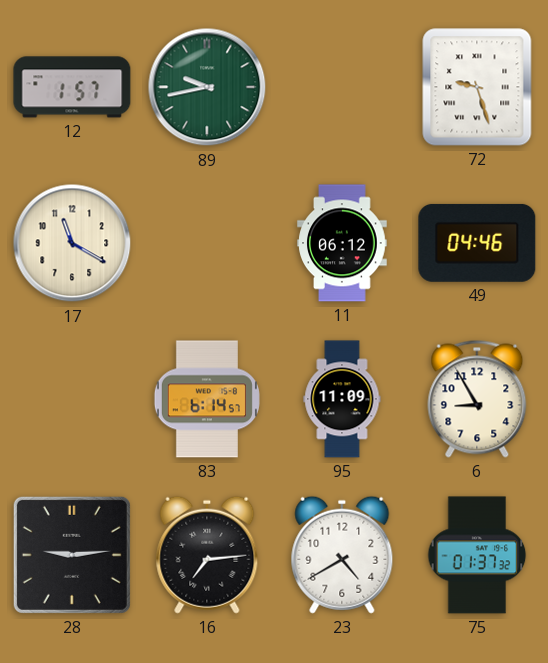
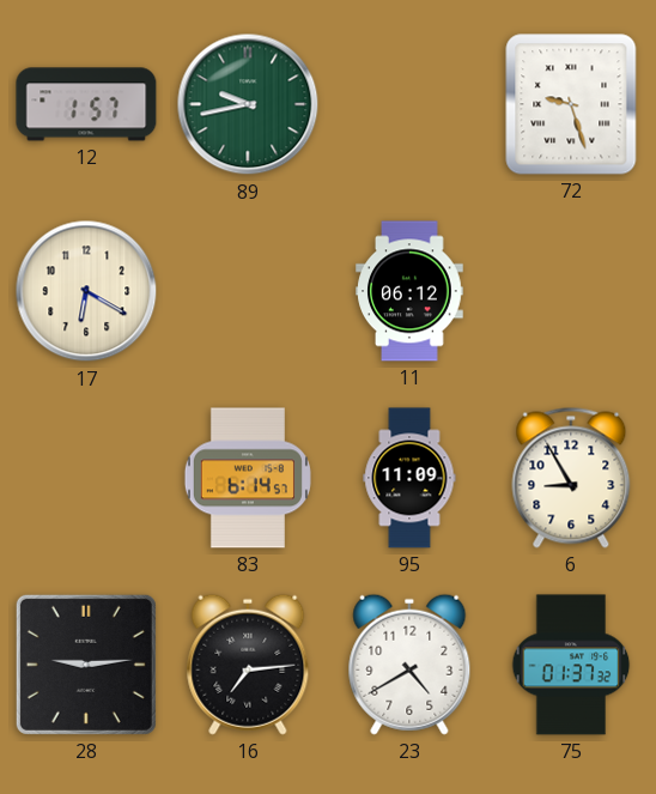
17: 11:20 -> 6:20
49: 04:46 -> none
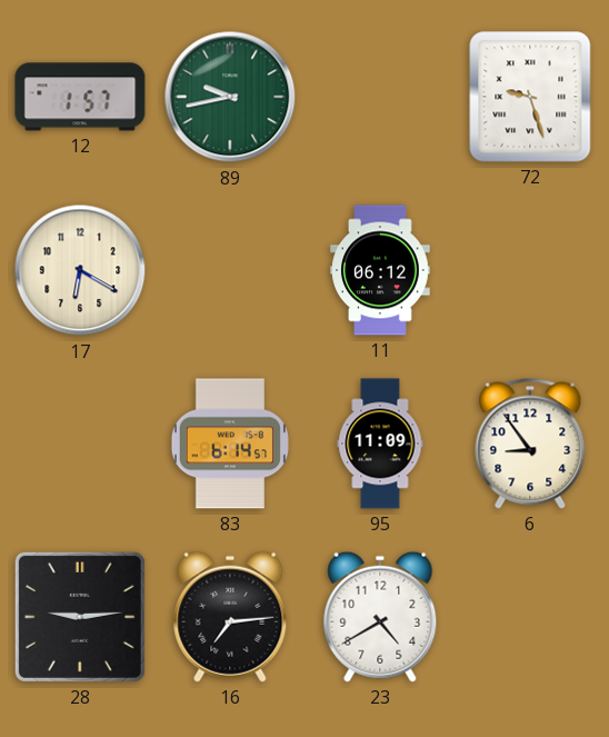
6: 8:55 -> 8:54
75: 01:37 -> none
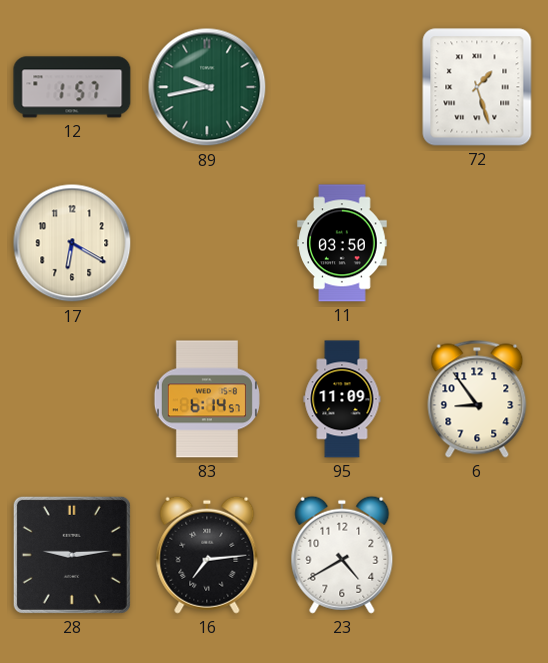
72: 9:27 -> 1:27
11: 06:12 -> 03:50
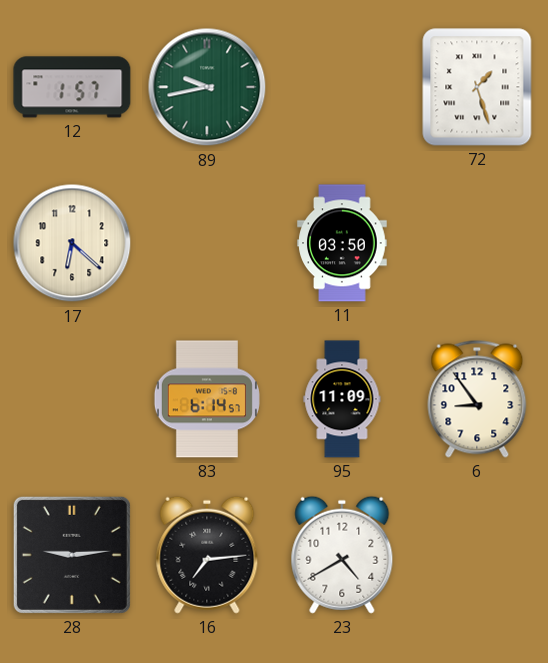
17: 6:20 -> 6:22
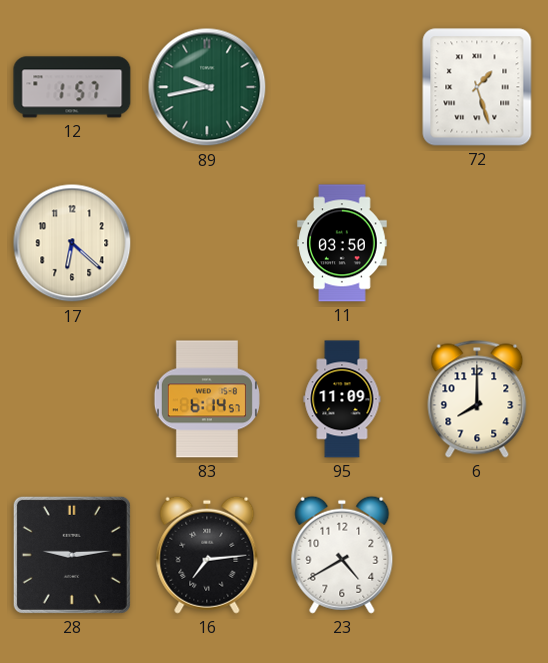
6: 8:54 -> 8:00
